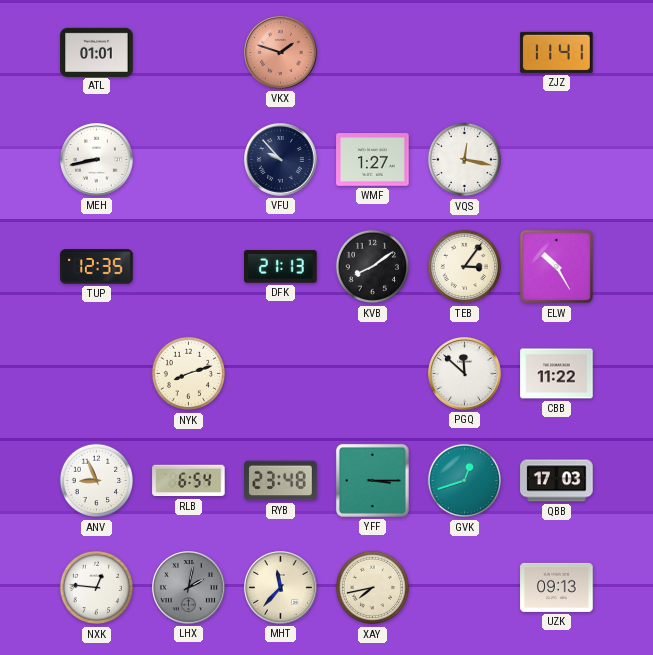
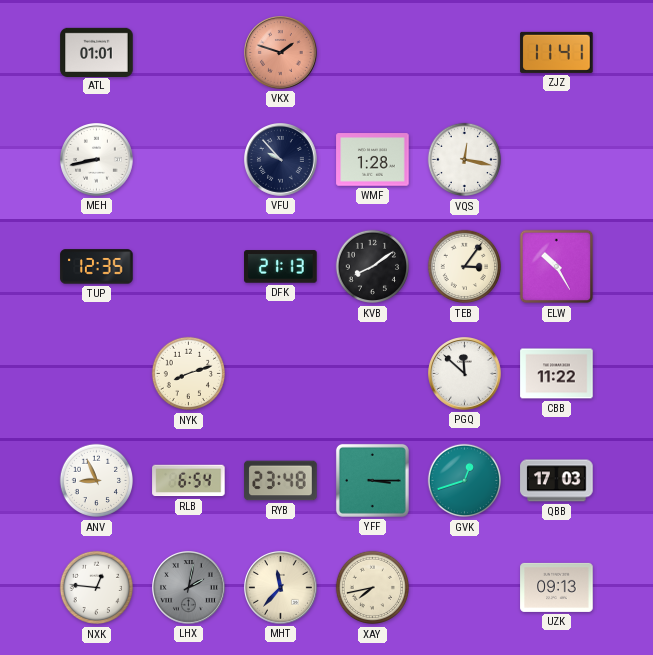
WMF: 1:27 -> 1:28
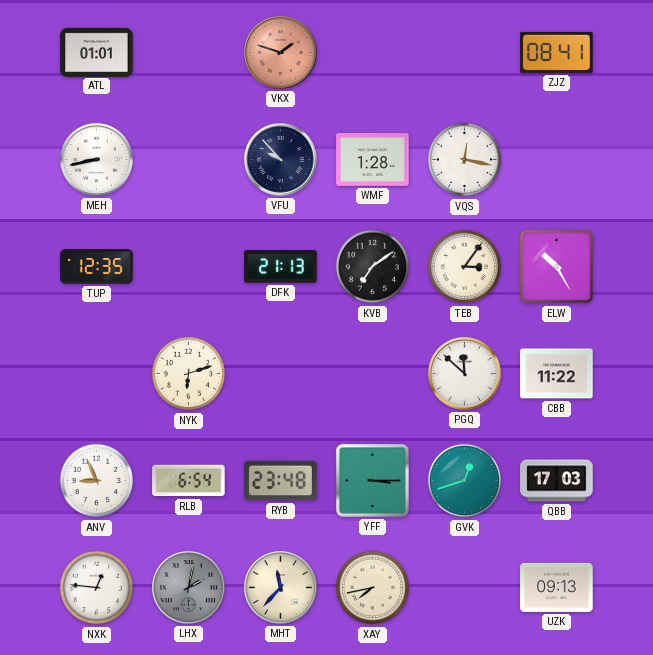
ZJZ: 11:41 -> 08:41
KVB: 8:09 -> 7:09
NYK: 8:12 -> 6:12
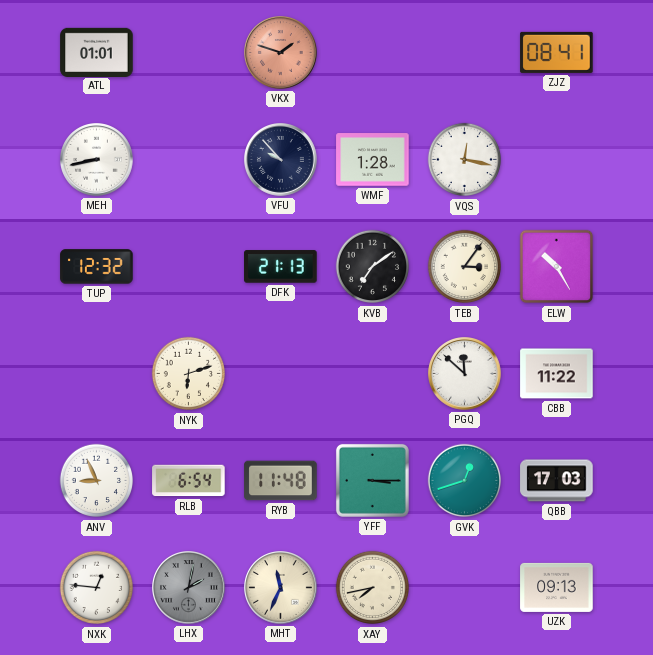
TUP: 12:35 -> 12:32
RYB: 23:48 -> 11:48
MHT: 11:37 -> 11:34
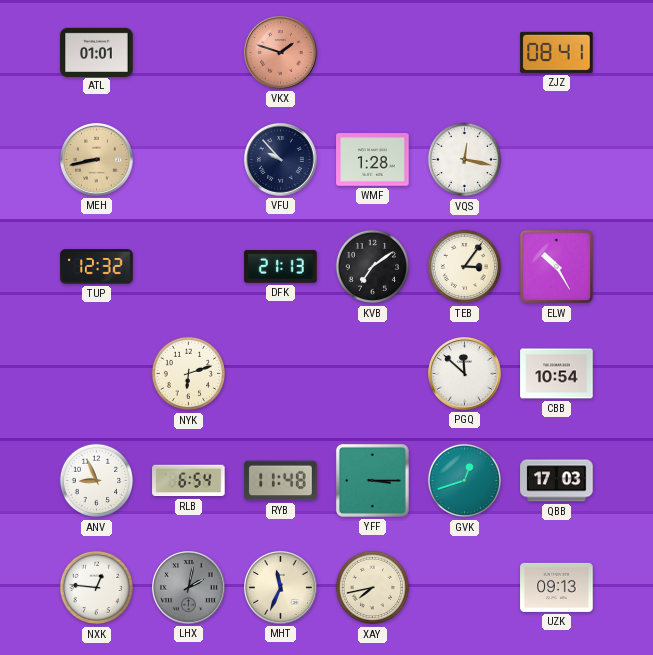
MEH dial: white -> champagne
CBB: 11:22 -> 10:54
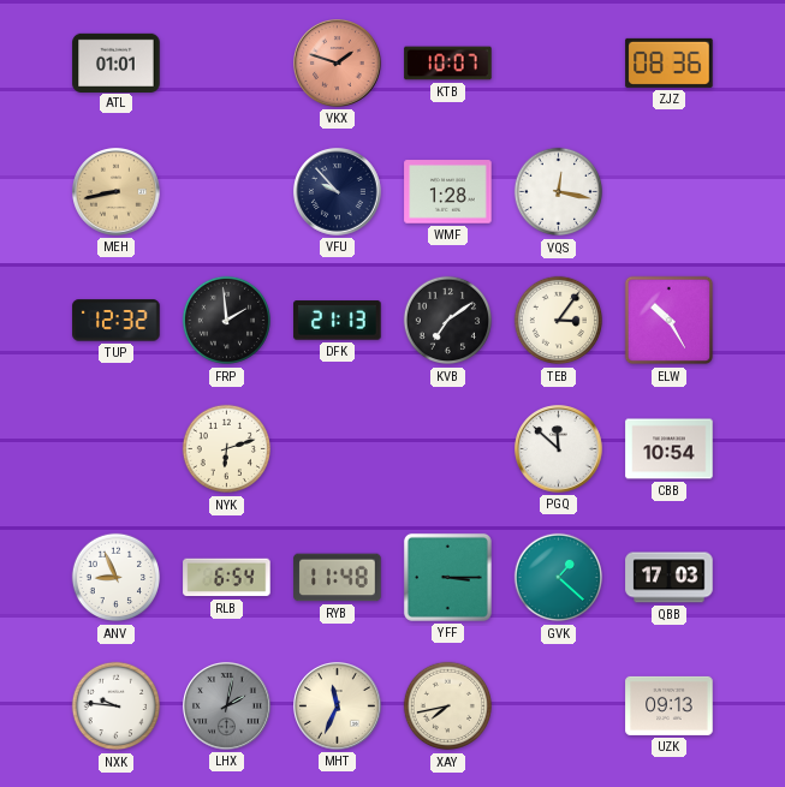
KTB: none -> 10:07
ZJZ: 08:41 -> 08:36
FRP: none -> 1:59
GVK: 12:42 -> 1:22
NXK: 12:46 -> 9:46
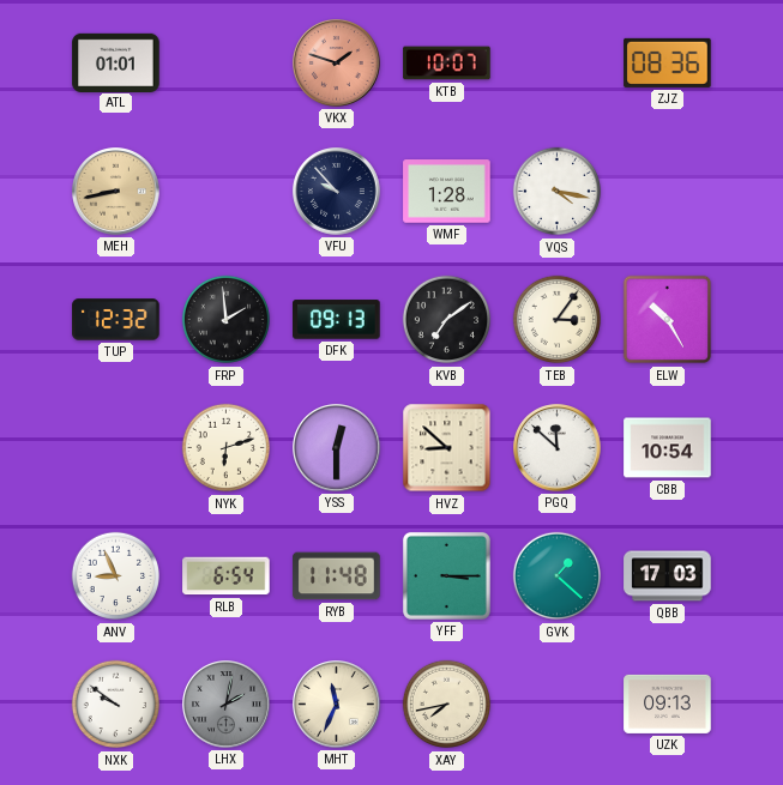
VQS: 12:17 -> 4:17
DFK: 21:13 -> 09:13
YSS: none -> 12:30
HVZ: none -> 8:52
NXK: 9:46 -> 9:51
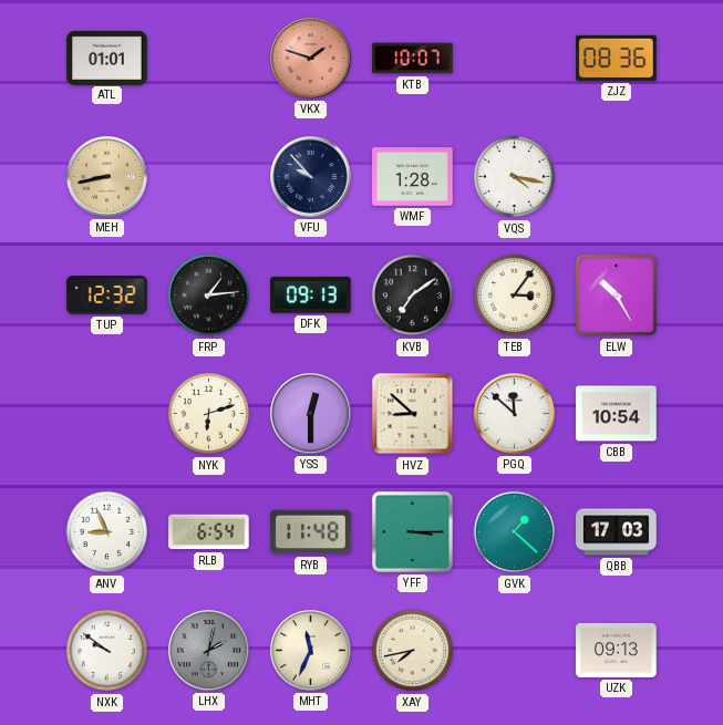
FRP: 1:59 -> 1:14
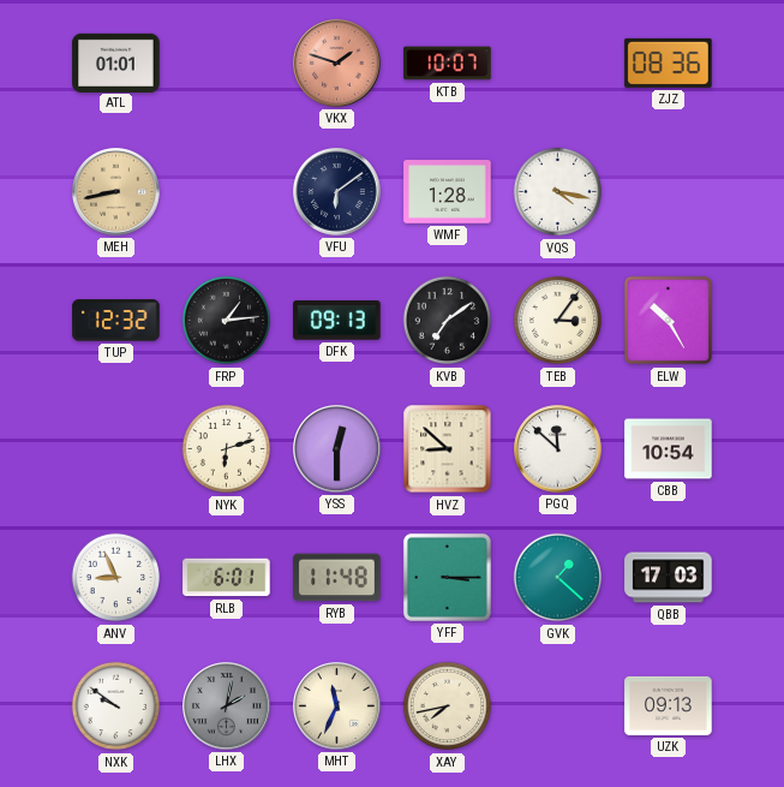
VFU: 9:53 -> 6:09
RLB: 6:54 -> 6:01
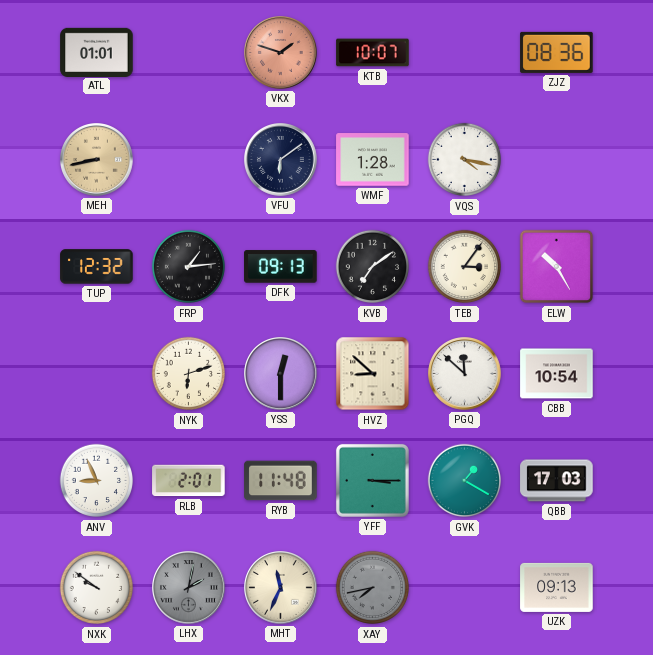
RLB: 6:01 -> 2:01
GVK: 1:22 -> 1:20
XAY dial: cream -> grey
